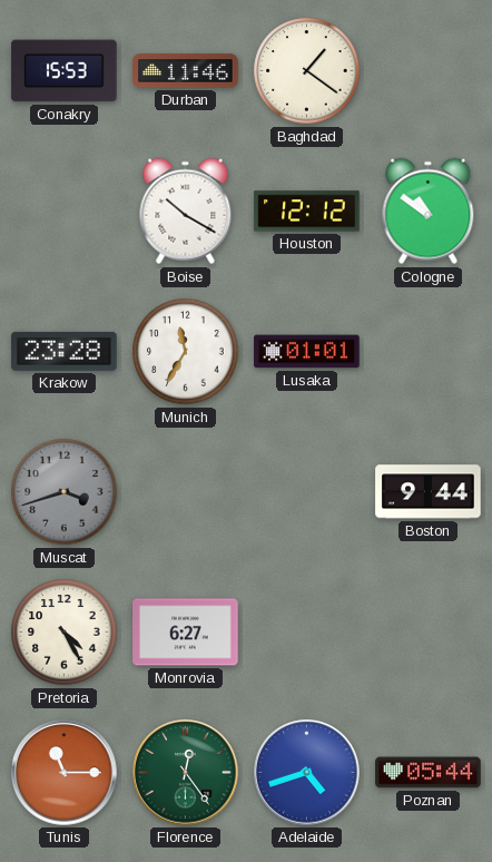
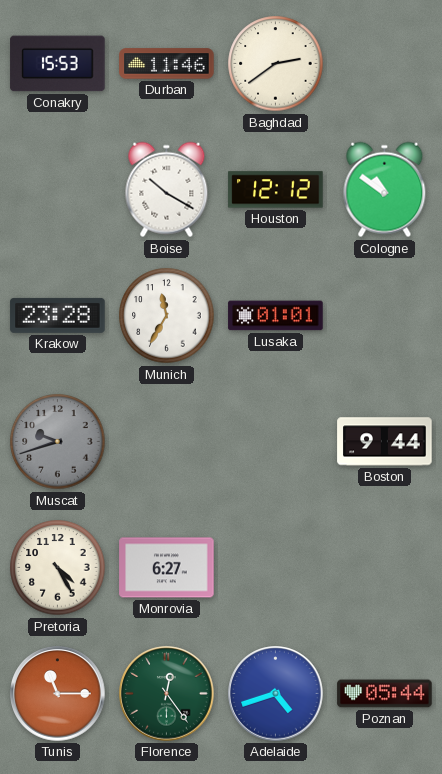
Baghdad: 1:21 -> 2:39
Muscat: 3:42 -> 9:42
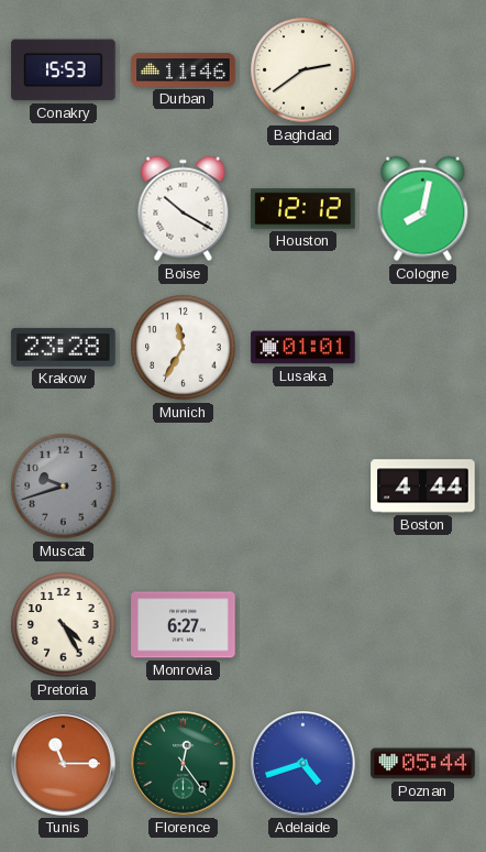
Cologne: 10:51 -> 8:02
Boston: 9:44 -> 4:44
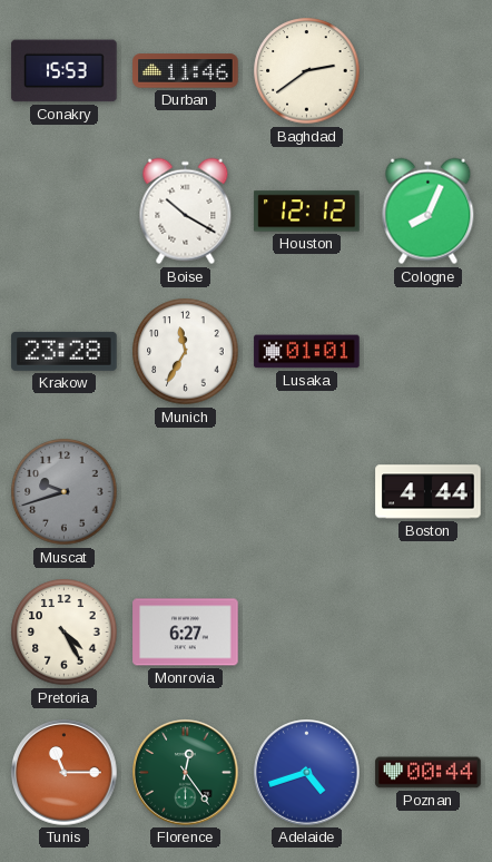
Cologne: 8:02 -> 8:04
Poznan: 05:44 -> 00:44
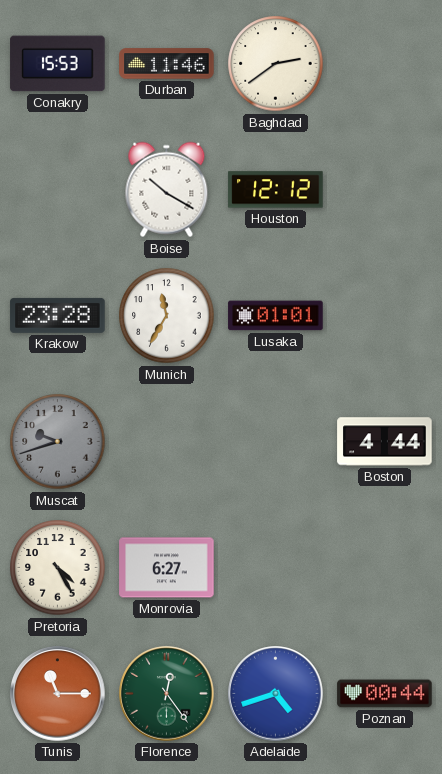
Cologne: 8:04 -> none
